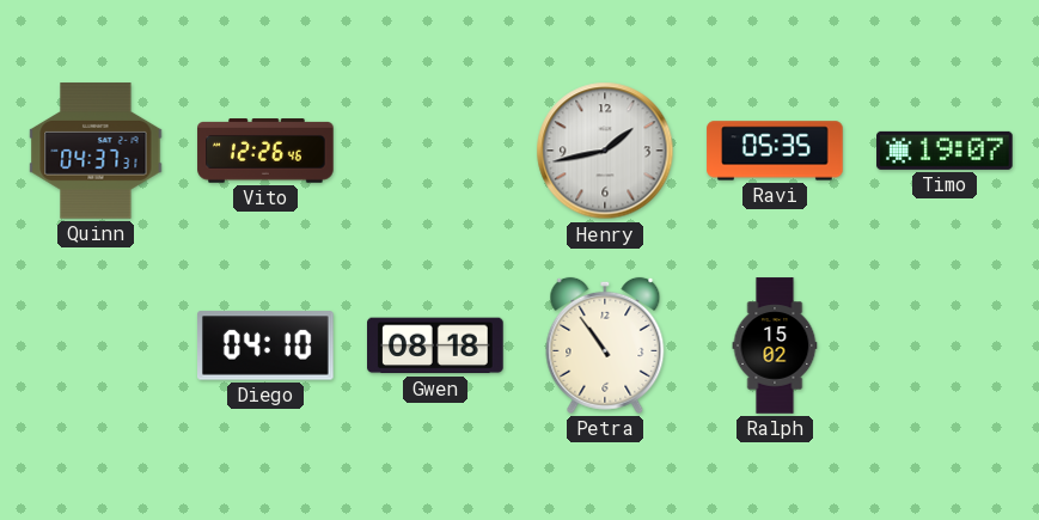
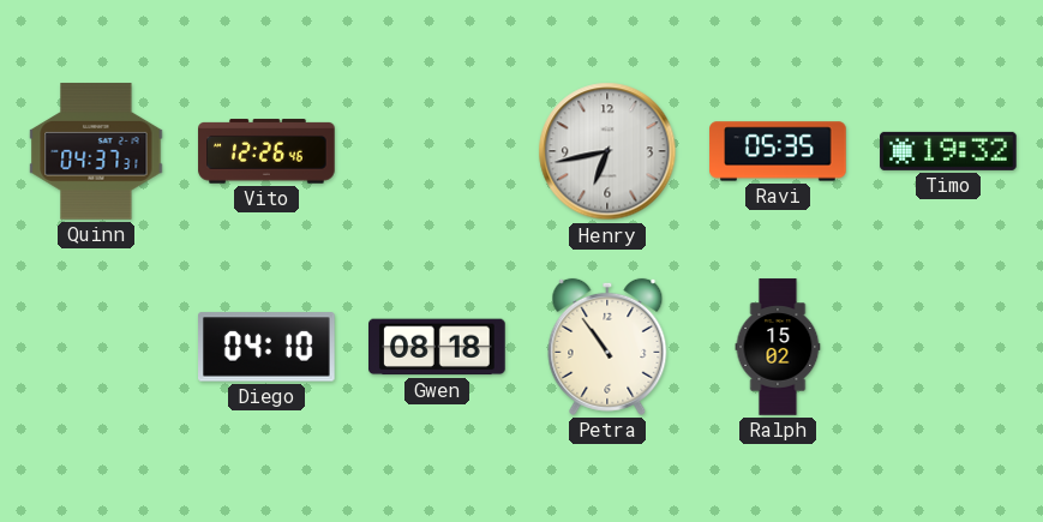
Henry: 1:43 -> 6:43
Timo: 19:07 -> 19:32
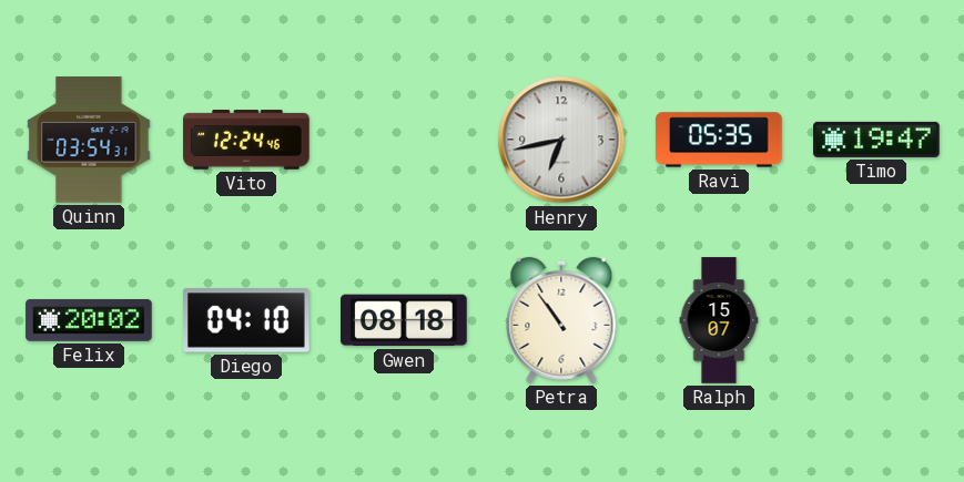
Quinn: 04:37 -> 03:54
Vito: 12:26 -> 12:24
Timo: 19:32 -> 19:47
Felix: none -> 20:02
Ralph: 15:02 -> 15:07
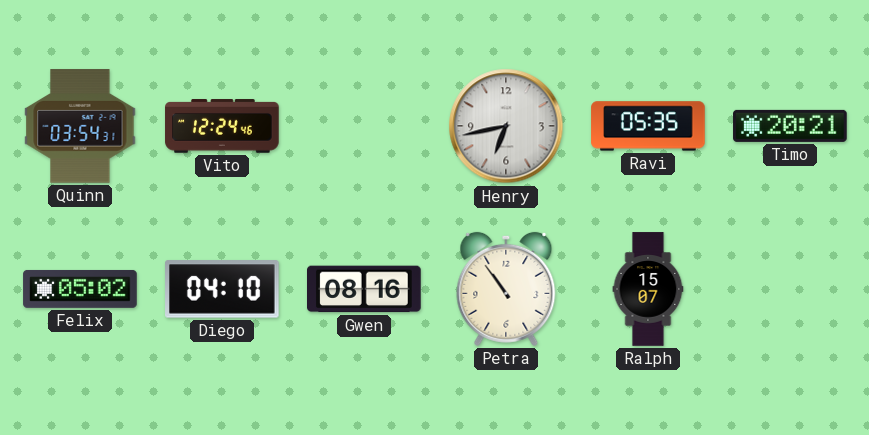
Timo: 19:47 -> 20:21
Felix: 20:02 -> 05:02
Gwen: 08:18 -> 08:16
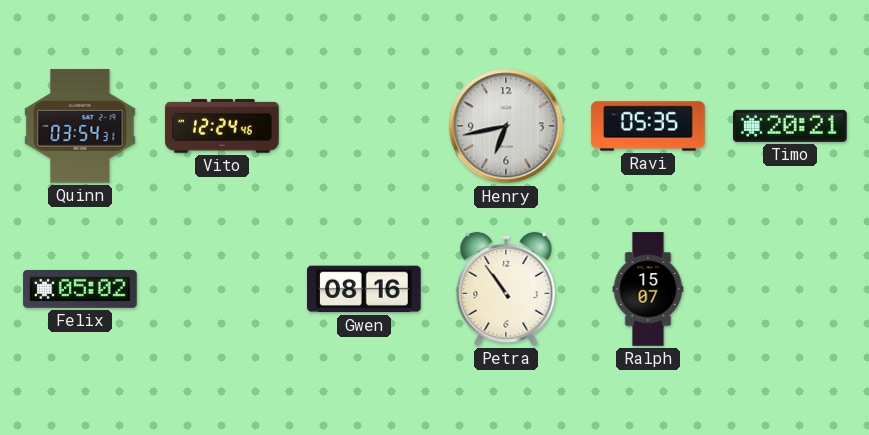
Diego: 04:10 -> none
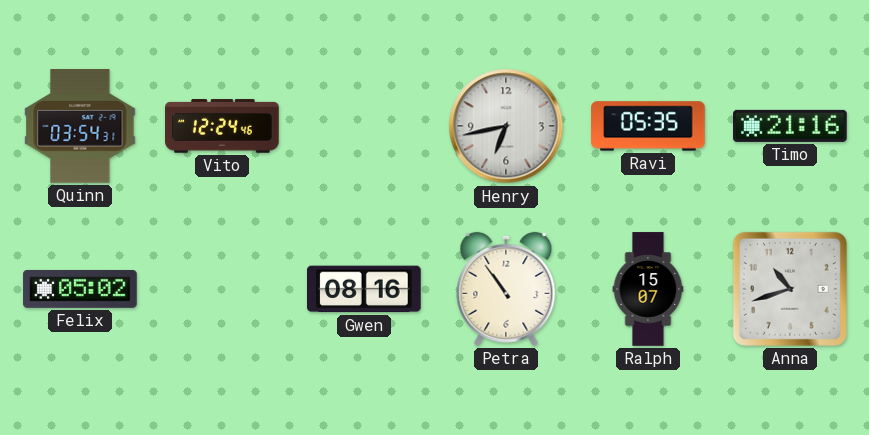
Timo: 20:21 -> 21:16
Anna: none -> 10:42
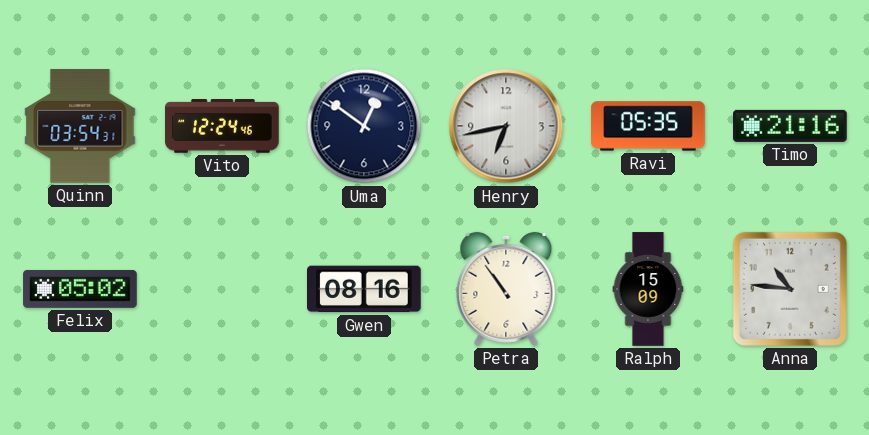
Uma: none -> 12:51
Ralph: 15:07 -> 15:09
Anna: 10:42 -> 10:46
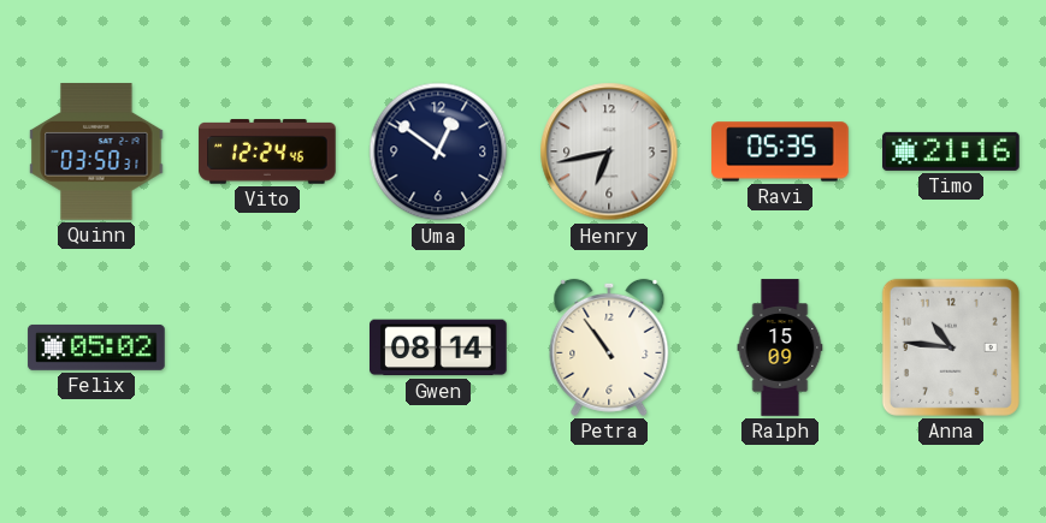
Quinn: 03:54 -> 03:50
Gwen: 08:16 -> 08:14
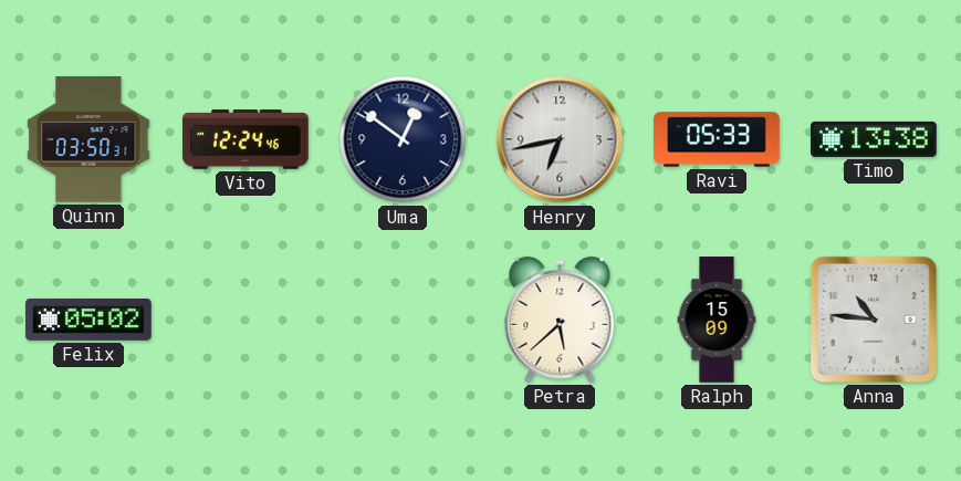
Ravi: 05:35 -> 05:33
Timo: 21:16 -> 13:38
Gwen: 08:14 -> none
Petra: 10:54 -> 5:38
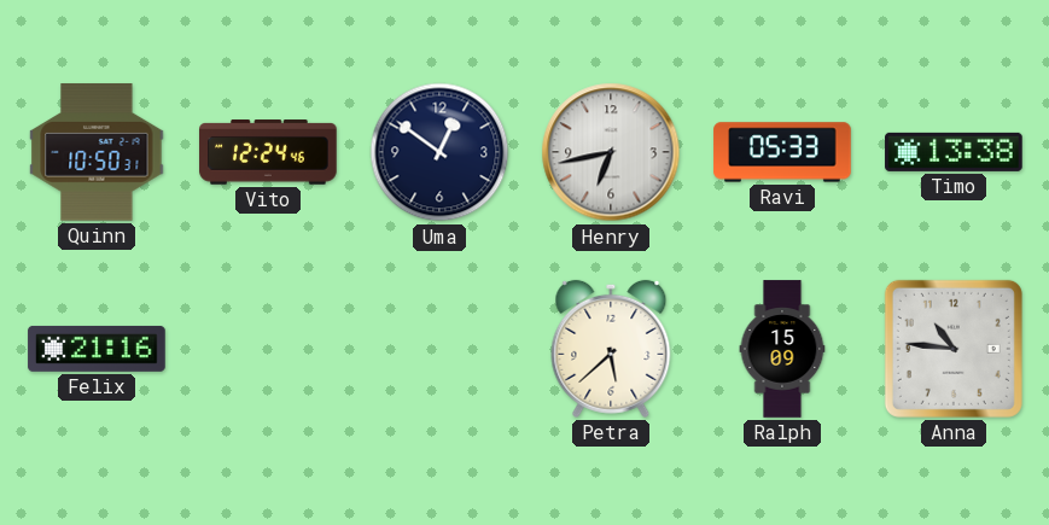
Quinn: 03:50 -> 10:50
Felix: 05:02 -> 21:16
